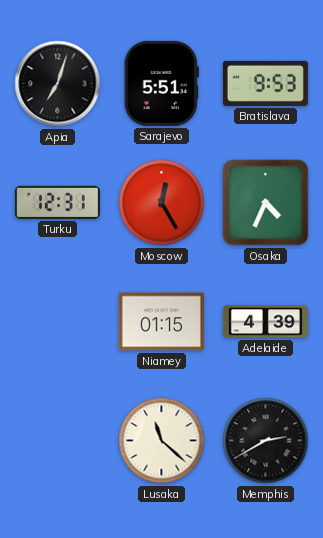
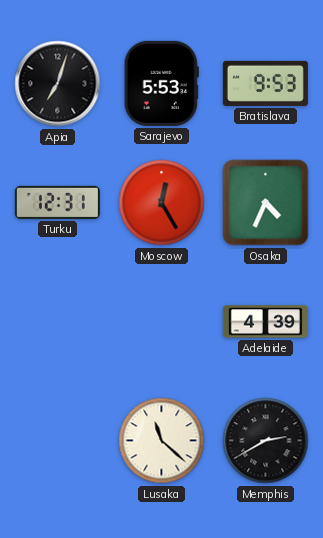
Sarajevo: 5:51 -> 5:53
Niamey: 01:15 -> none
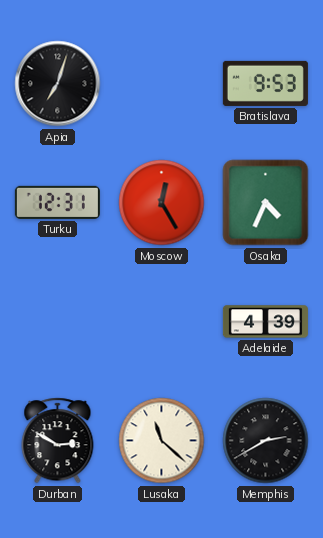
Sarajevo: 5:53 -> none
Durban: none -> 2:50
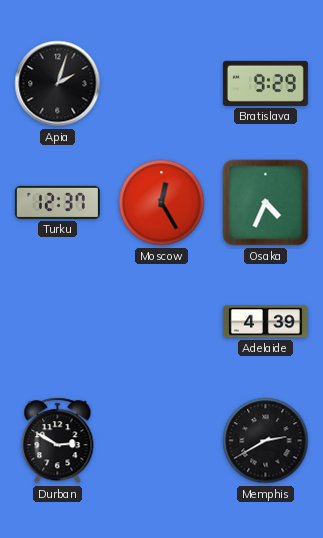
Apia: 7:03 -> 2:03
Bratislava: 9:53 -> 9:29
Turku: 12:31 -> 12:37
Lusaka: 11:22 -> none
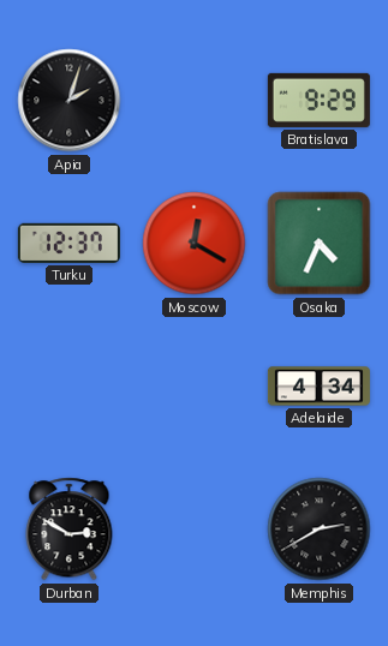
Moscow: 12:25 -> 12:20
Adelaide: 4:39 -> 4:34
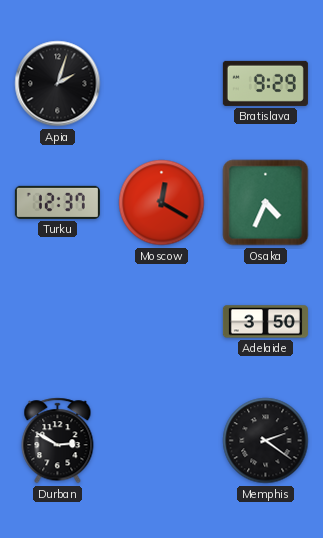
Adelaide: 4:34 -> 3:50
Memphis: 2:40 -> 2:21
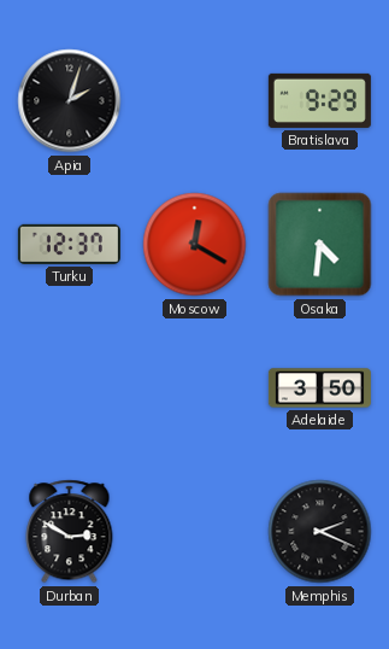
Osaka: 4:34 -> 4:31
Memphis: 2:21 -> 2:19
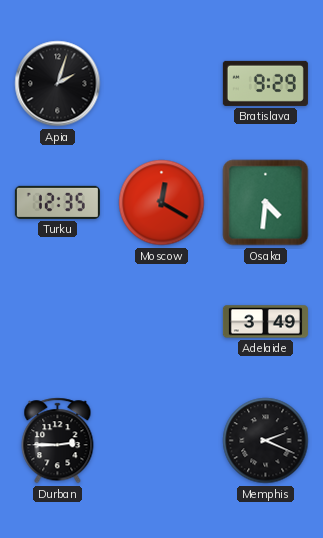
Turku: 12:37 -> 12:35
Adelaide: 3:50 -> 3:49
Durban: 2:50 -> 2:45
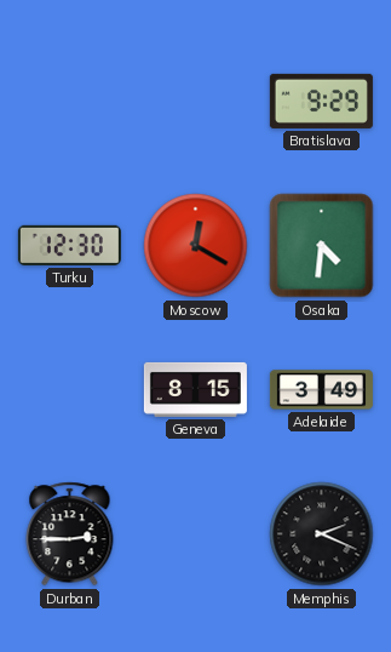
Apia: 2:03 -> none
Turku: 12:35 -> 12:30
Geneva: none -> 8:15
